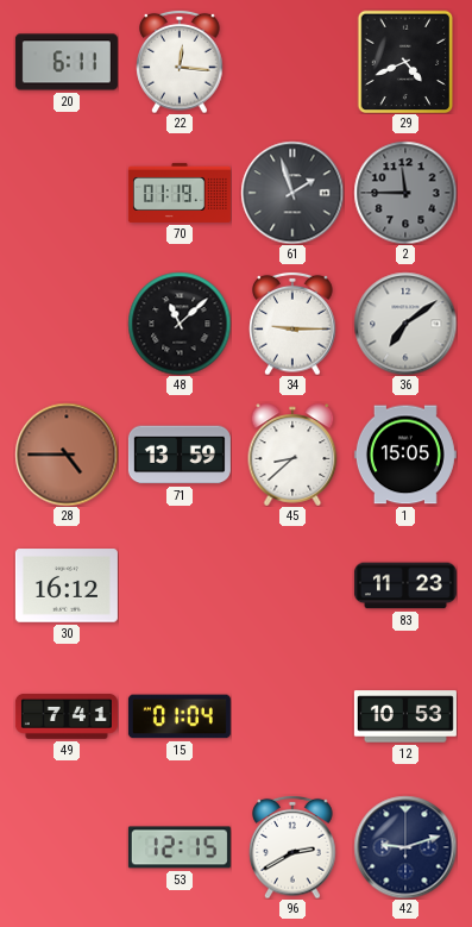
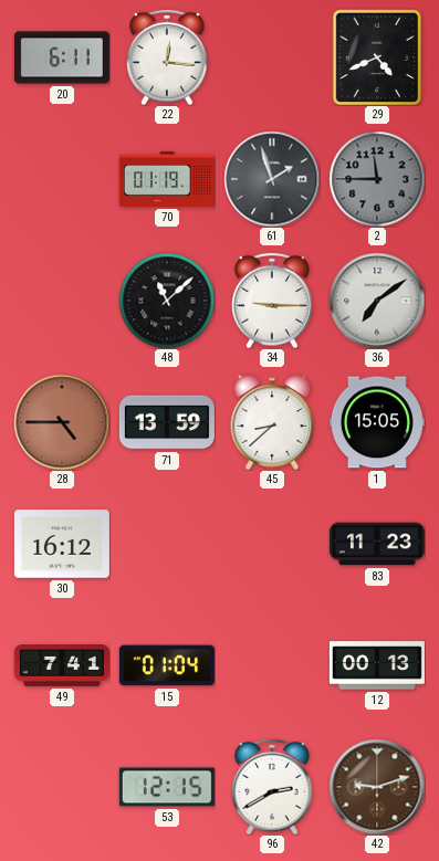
12: 10:53 -> 00:13
42 dial: navy -> brown
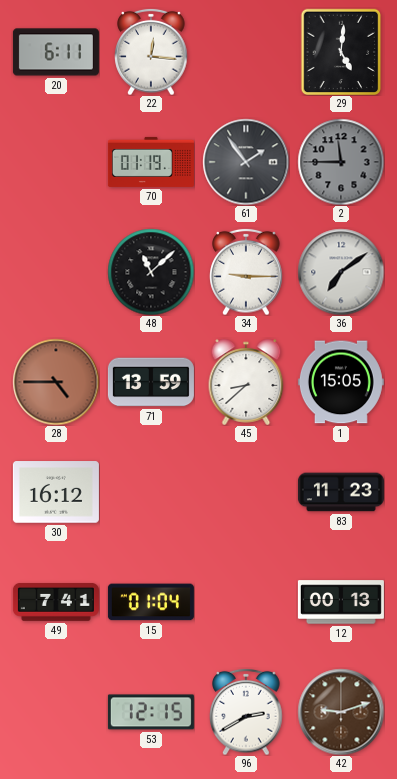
29: 4:41 -> 5:01
61: 1:57 -> 1:54
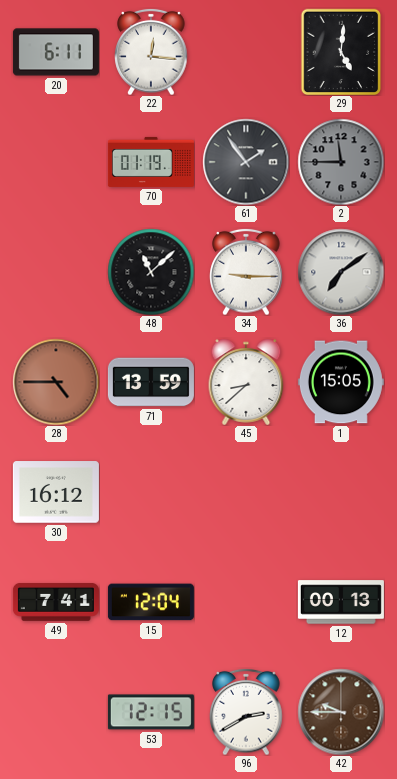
83: 11:23 -> none
15: 01:04 -> 12:04
42: 9:12 -> 9:45
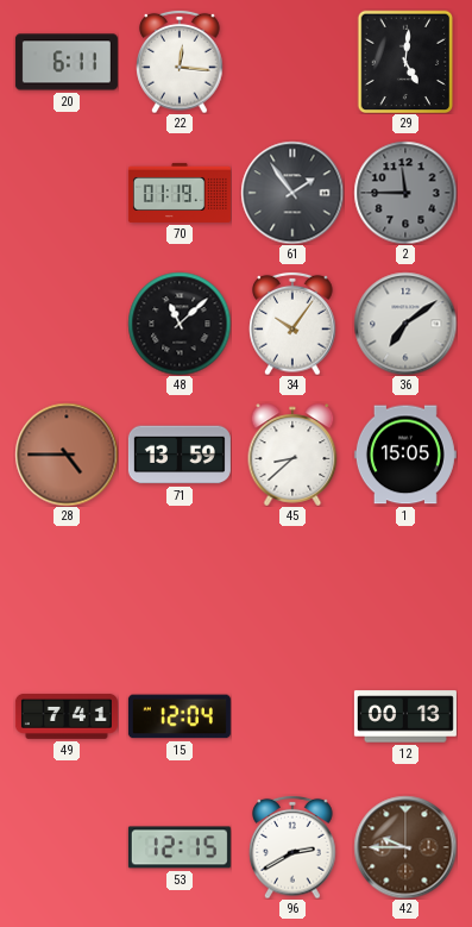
34: 9:15 -> 10:06
30: 16:12 -> none
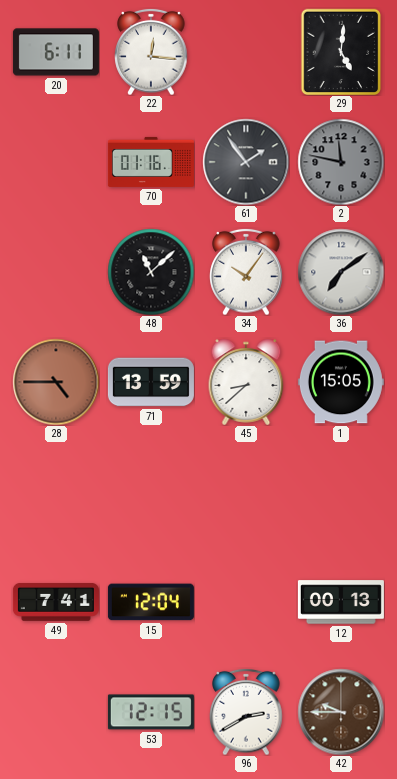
70: 01:19 -> 01:16
2: 11:45 -> 11:47
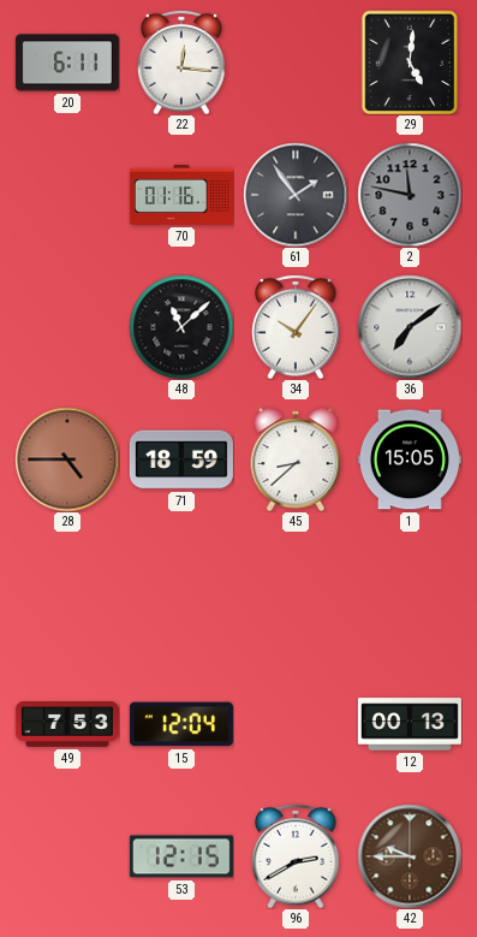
71: 13:59 -> 18:59
49: 7:41 -> 7:53
